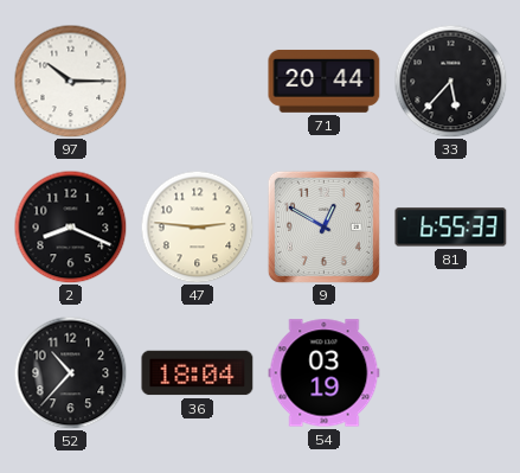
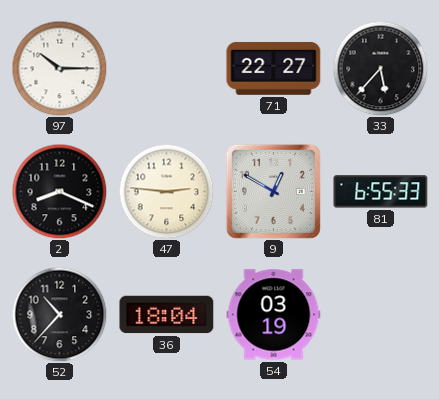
71: 20:44 -> 22:27
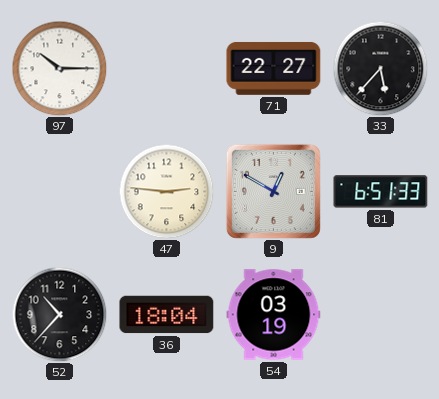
2: 8:19 -> none
81: 6:55 -> 6:51
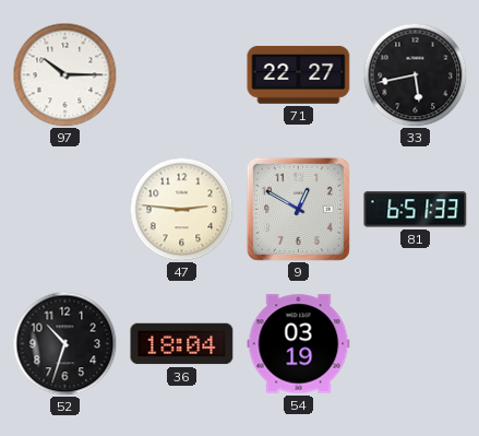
33: 5:37 -> 5:43
52: 10:37 -> 10:33
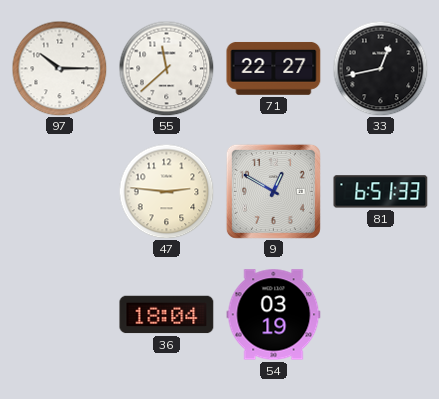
55: none -> 11:38
33: 5:43 -> 12:43
52: 10:33 -> none
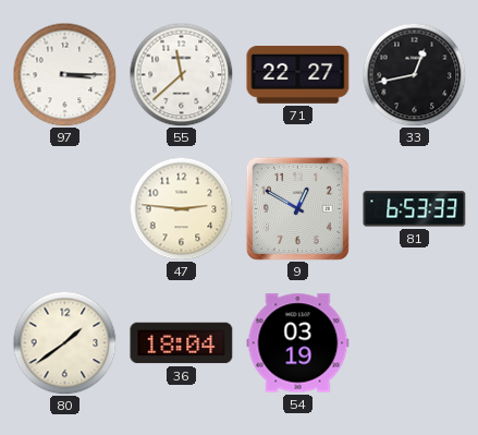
97: 10:15 -> 3:15
81: 6:51 -> 6:53
80: none -> 1:39
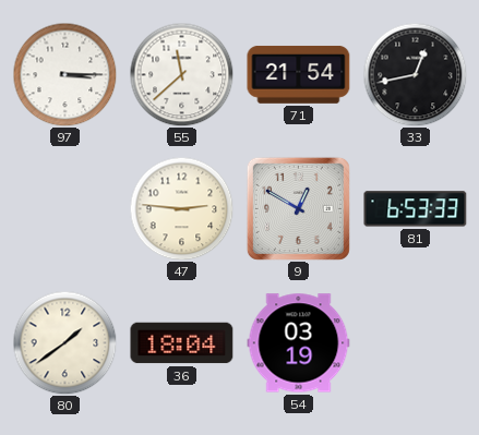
71: 22:27 -> 21:54
